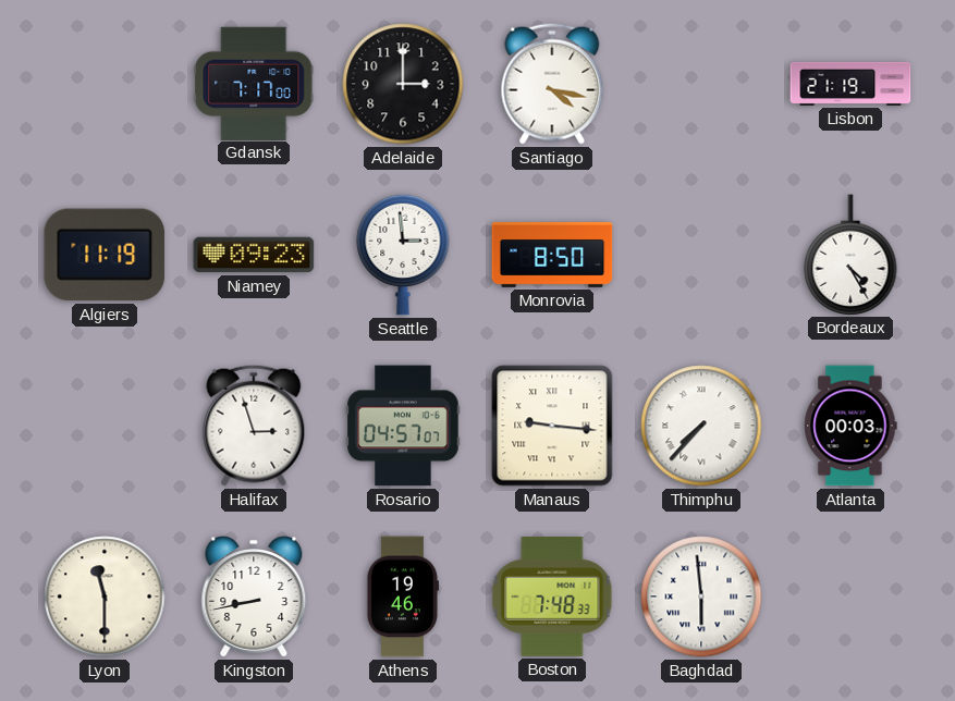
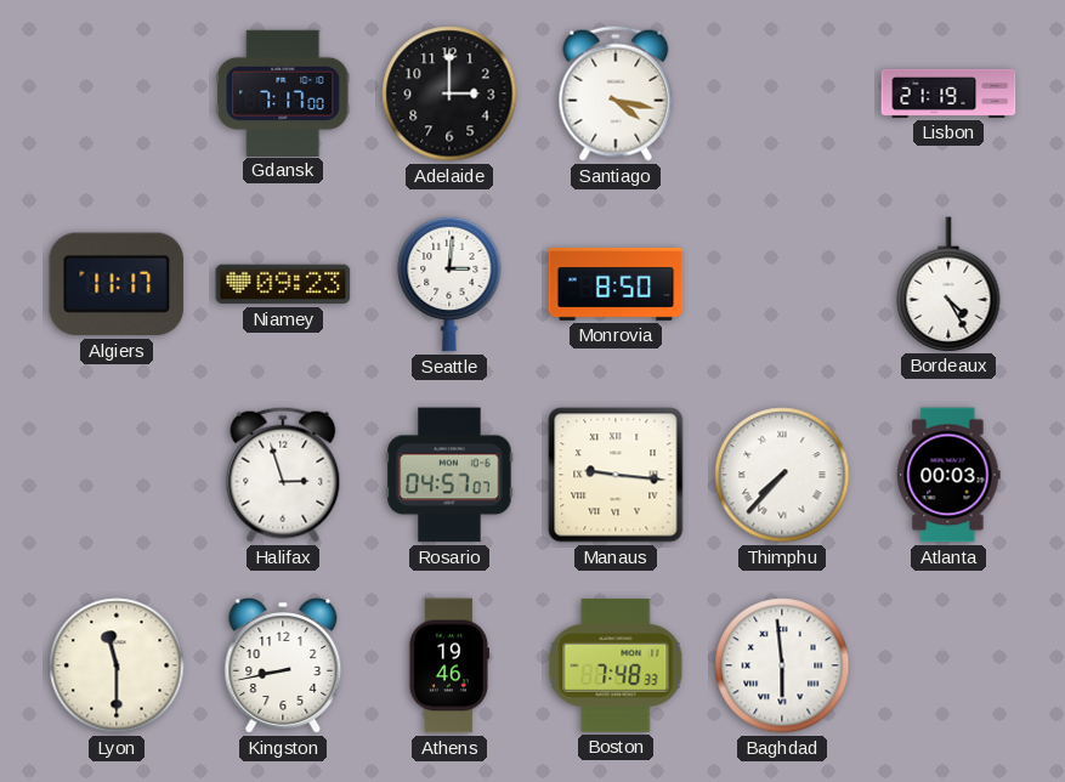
Algiers: 11:19 -> 11:17
Seattle: 2:59 -> 3:01
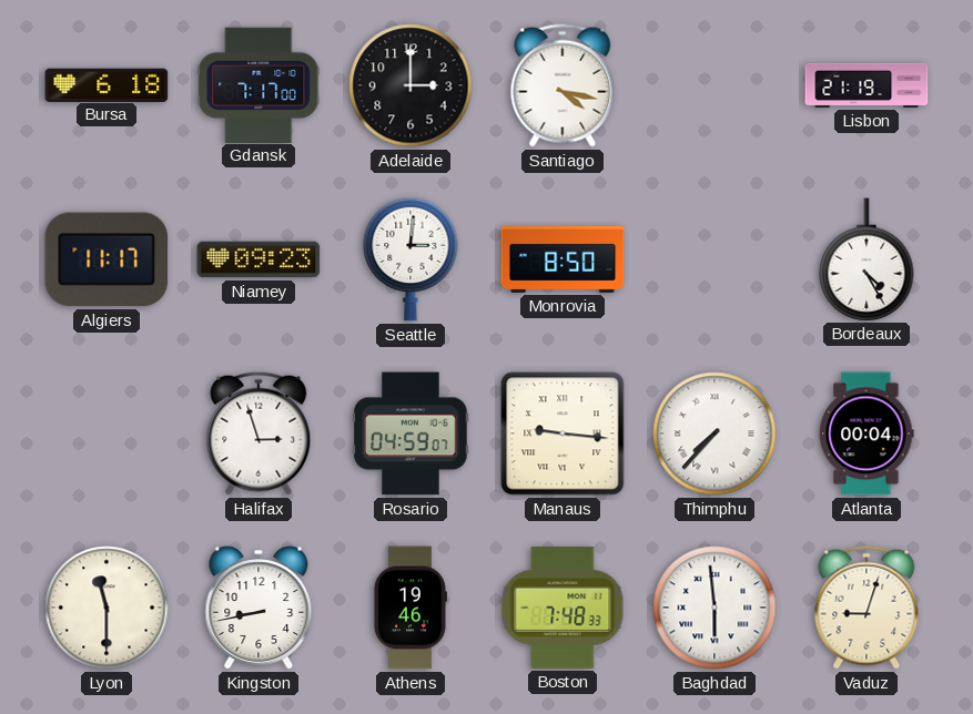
Bursa: none -> 6:18
Rosario: 04:57 -> 04:59
Atlanta: 00:03 -> 00:04
Vaduz: none -> 9:03
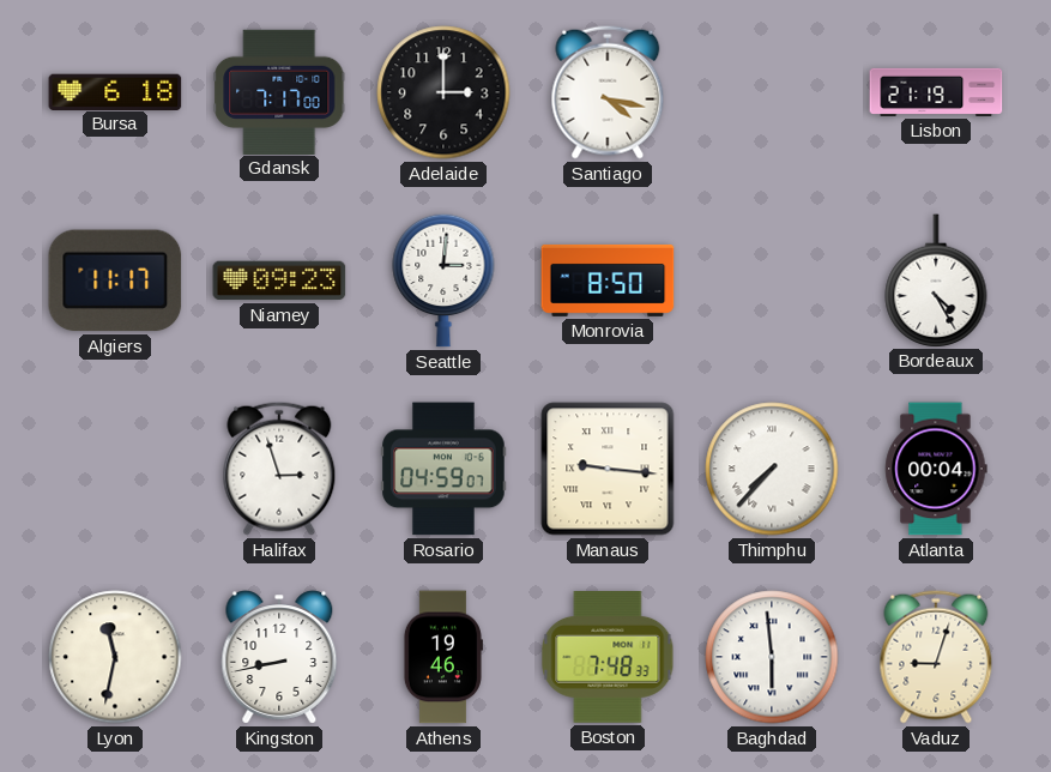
Lyon: 11:30 -> 11:32
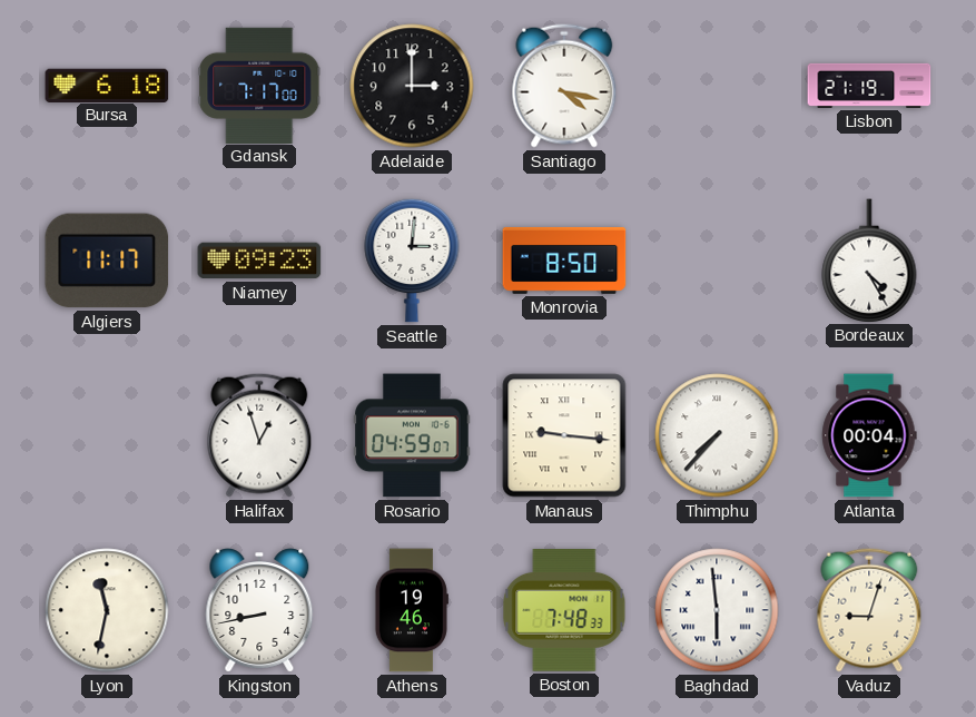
Halifax: 2:57 -> 12:57
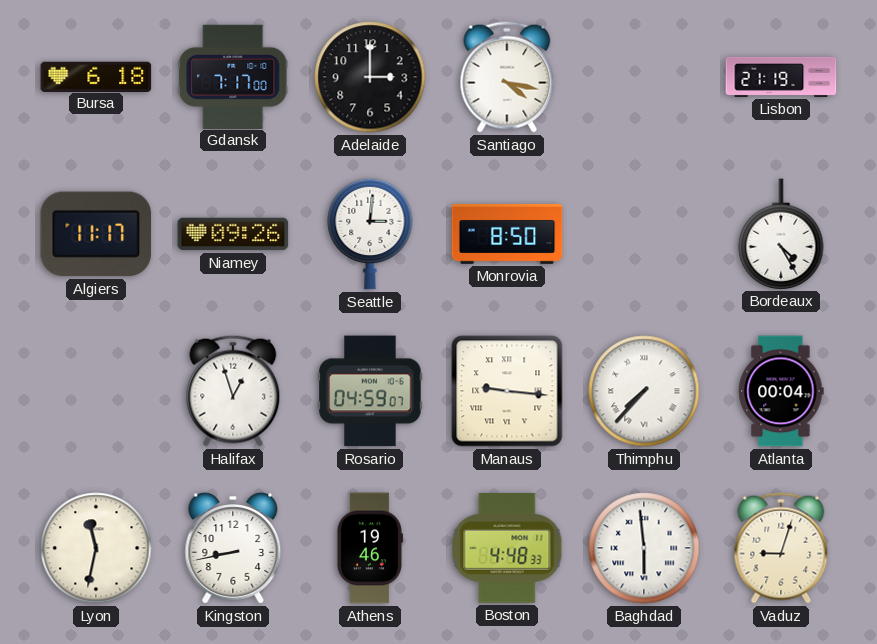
Niamey: 09:23 -> 09:26
Boston: 7:48 -> 4:48
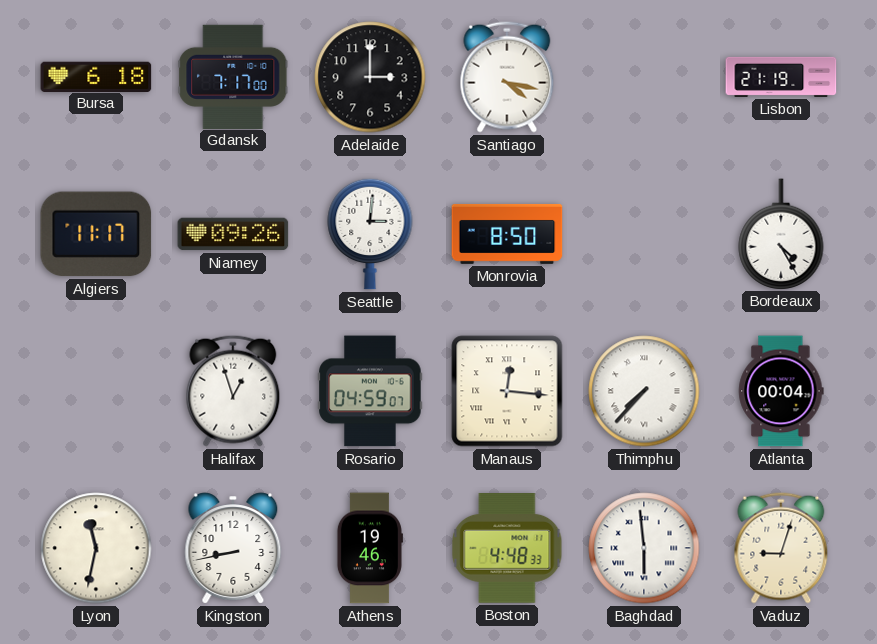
Manaus: 9:16 -> 12:16
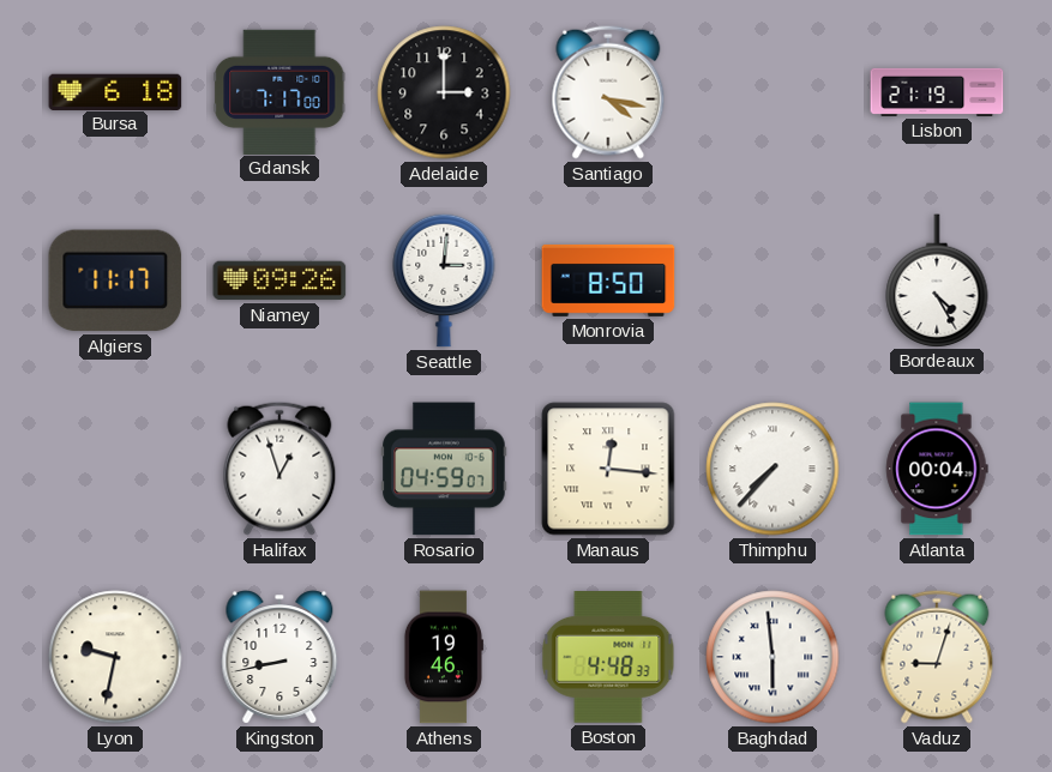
Lyon: 11:32 -> 9:32
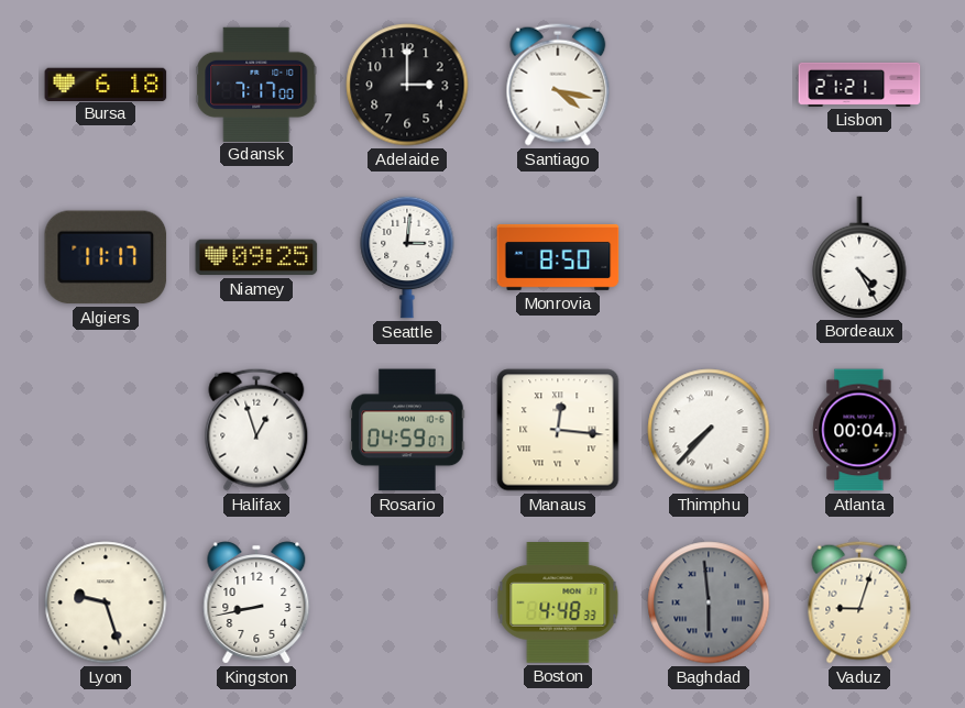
Lisbon: 21:19 -> 21:21
Niamey: 09:26 -> 09:25
Lyon: 9:32 -> 9:27
Athens: 19:46 -> none
Baghdad dial: white -> grey
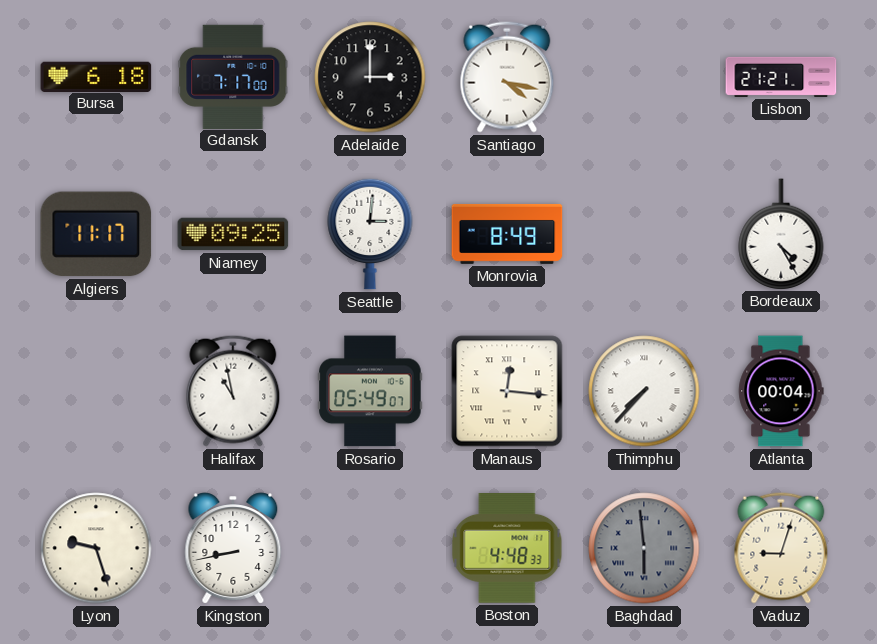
Monrovia: 8:50 -> 8:49
Halifax: 12:57 -> 10:58
Rosario: 04:59 -> 05:49
